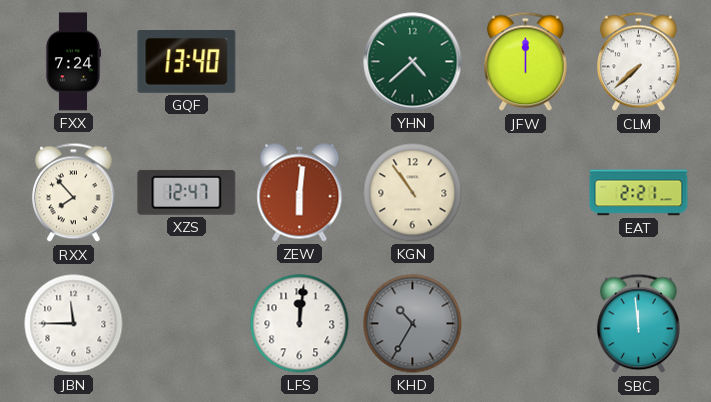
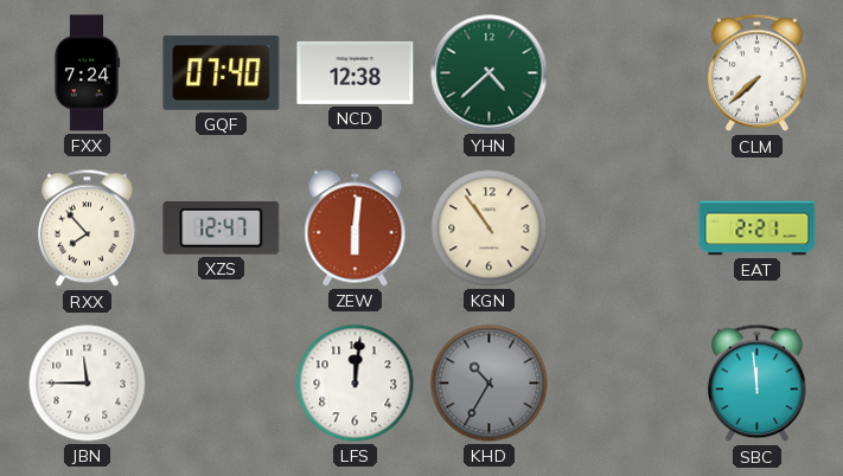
GQF: 13:40 -> 07:40
NCD: none -> 12:38
JFW: 12:00 -> none
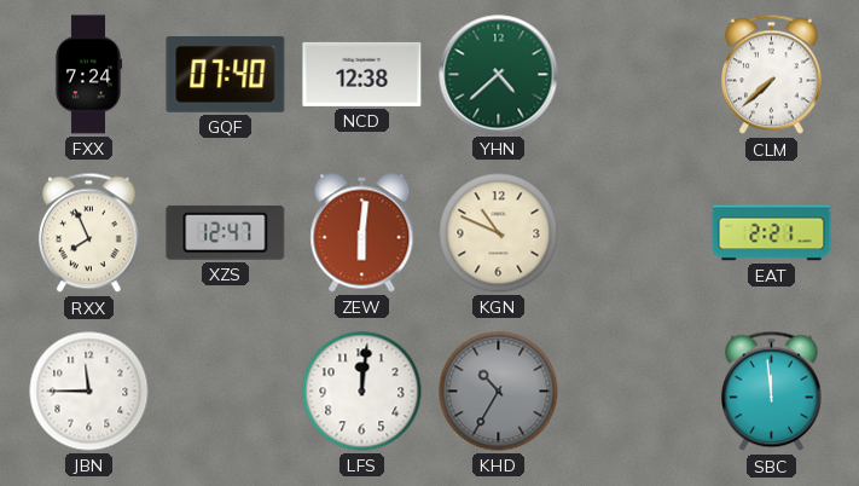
RXX: 7:53 -> 7:56
KGN: 10:54 -> 10:49
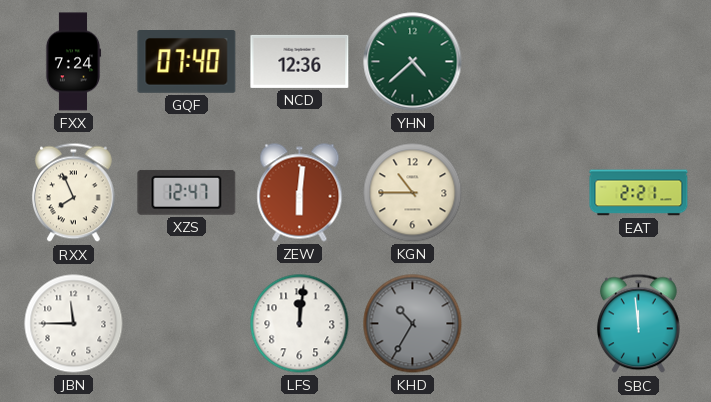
NCD: 12:38 -> 12:36
CLM: 7:38 -> none
KGN: 10:49 -> 10:45
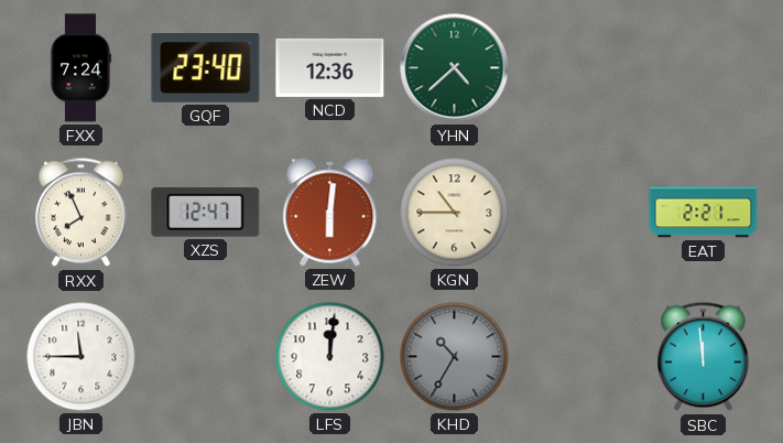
GQF: 07:40 -> 23:40
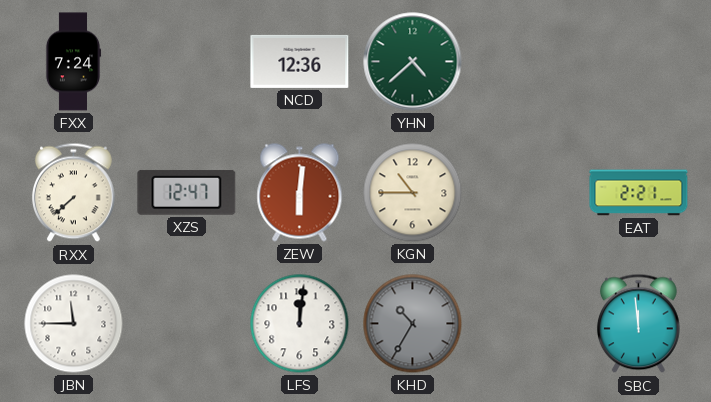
GQF: 23:40 -> none
RXX: 7:56 -> 7:38
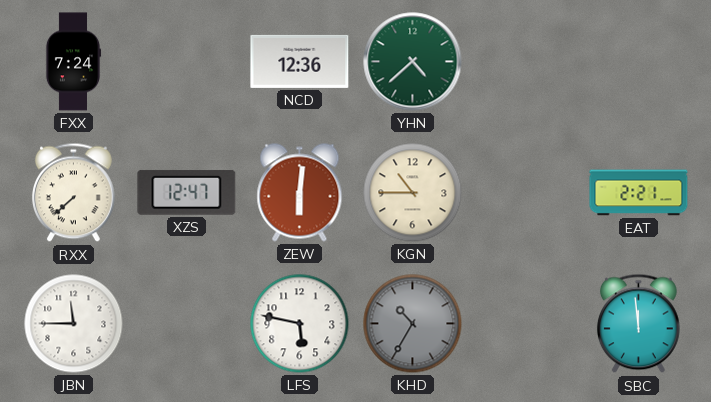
LFS: 12:01 -> 5:47
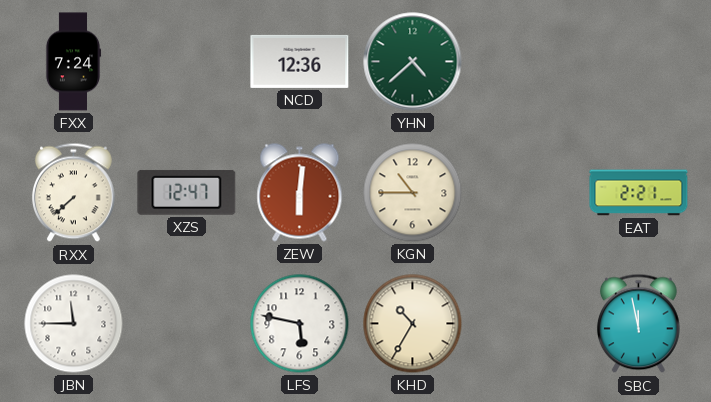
KHD dial: grey -> cream
SBC: 11:59 -> 11:58
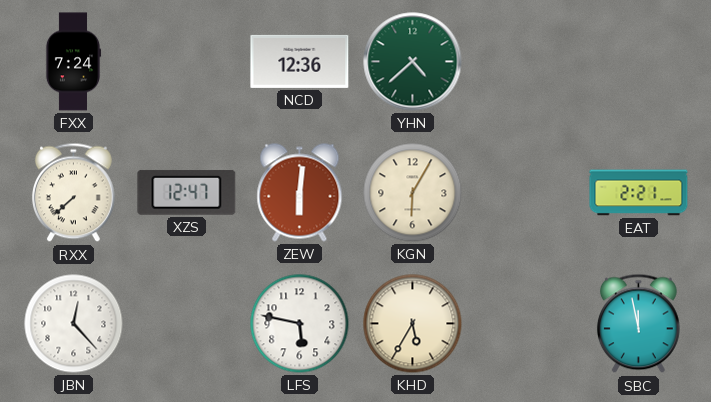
KGN: 10:45 -> 6:05
JBN: 11:45 -> 12:23
KHD: 10:35 -> 5:35
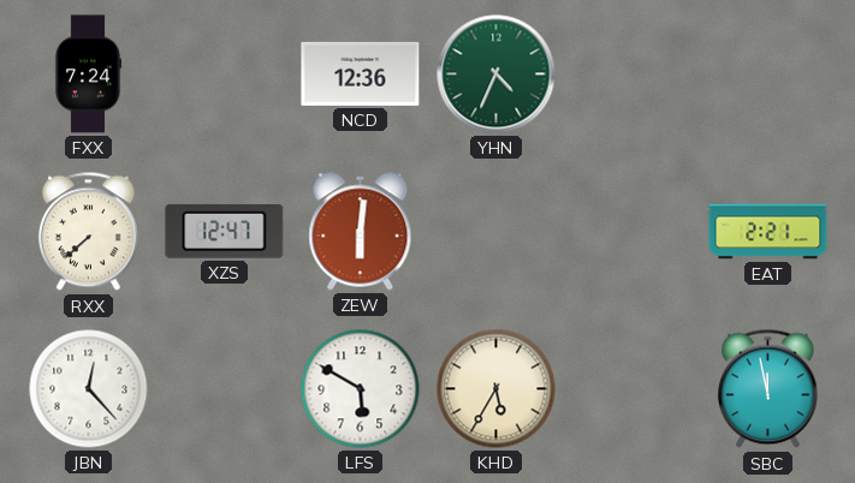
YHN: 4:38 -> 4:34
KGN: 6:05 -> none
LFS: 5:47 -> 5:50
